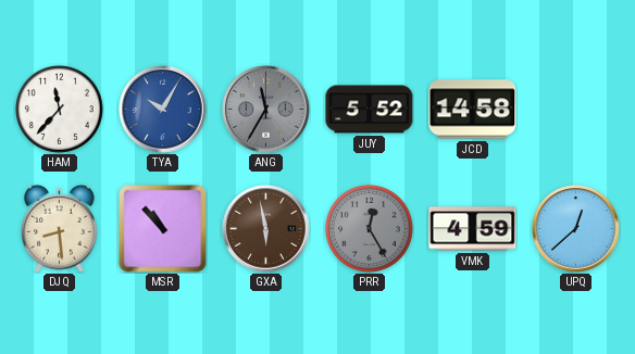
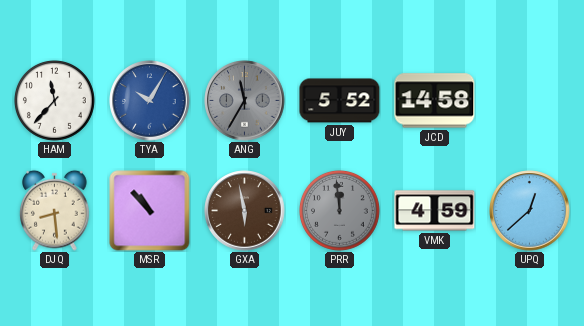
PRR: 12:25 -> 11:59
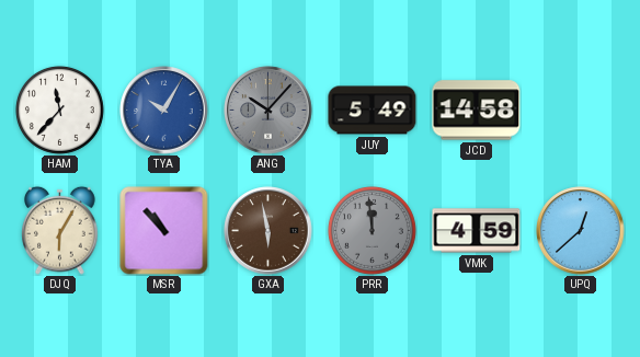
ANG: 11:35 -> 10:07
JUY: 5:52 -> 5:49
DJQ: 8:29 -> 6:05
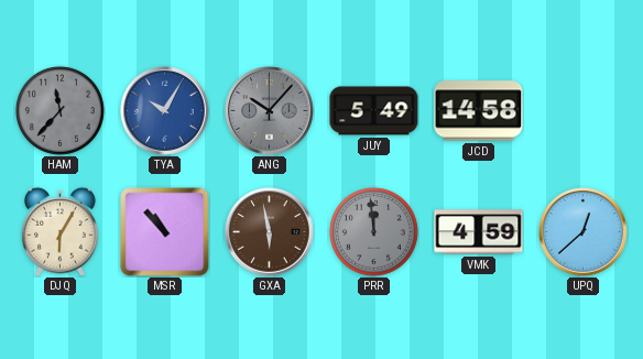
HAM dial: white -> grey
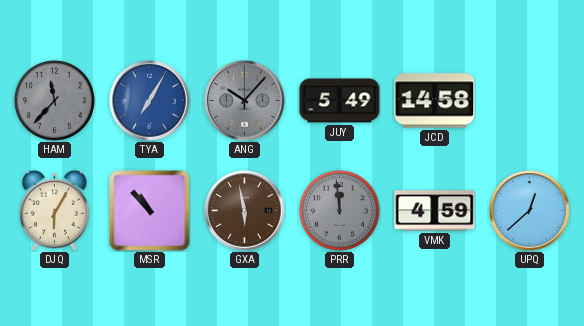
TYA: 10:05 -> 7:05
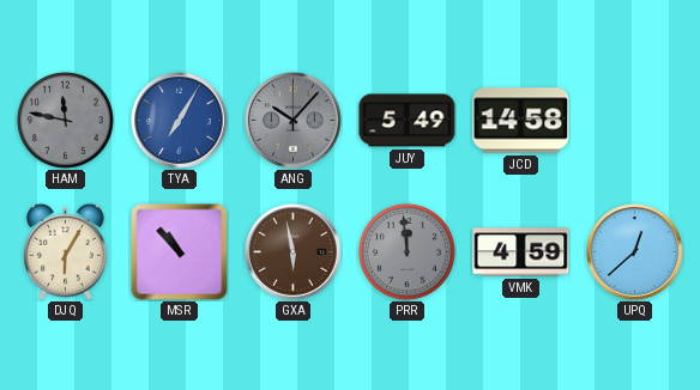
HAM: 11:37 -> 11:47
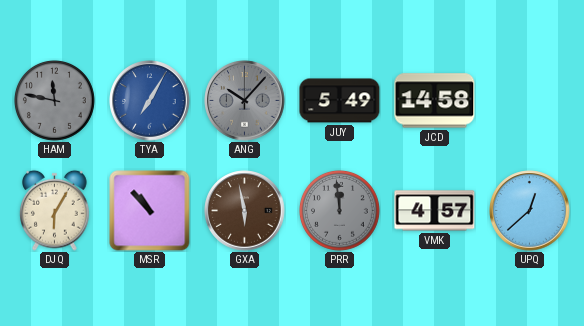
VMK: 4:59 -> 4:57
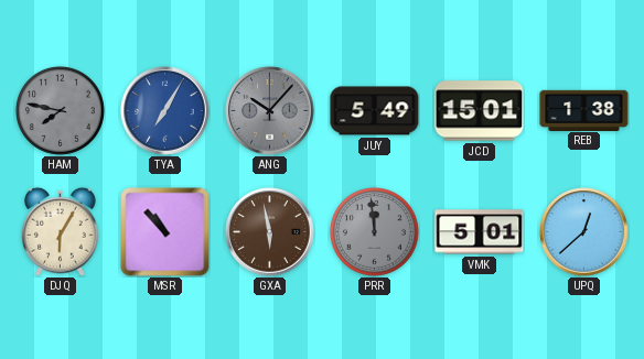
HAM: 11:47 -> 7:47
JCD: 14:58 -> 15:01
REB: none -> 1:38
VMK: 4:57 -> 5:01
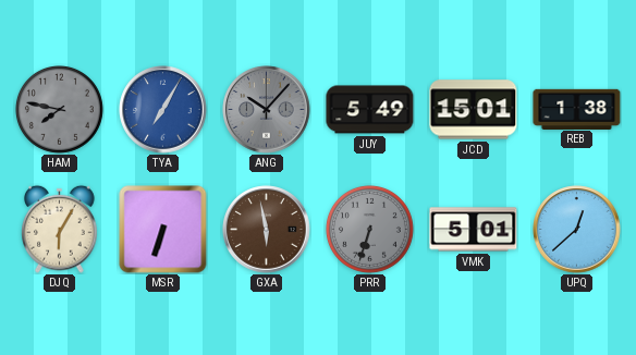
MSR: 10:53 -> 6:33
PRR: 11:59 -> 6:33
